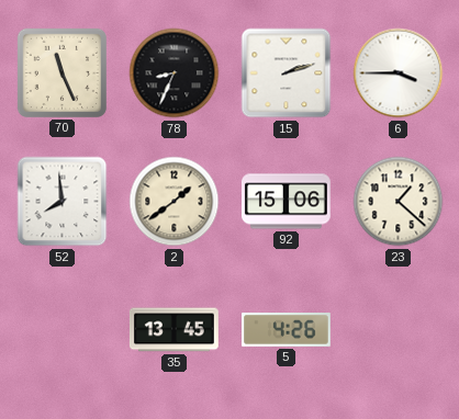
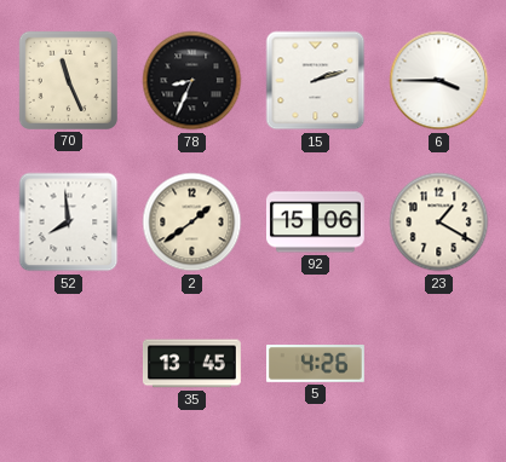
23: 1:22 -> 1:20
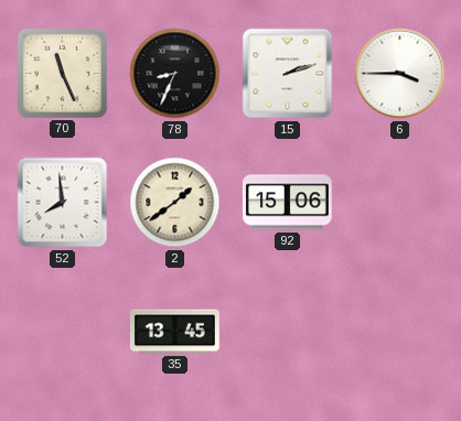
23: 1:20 -> none
5: 4:26 -> none
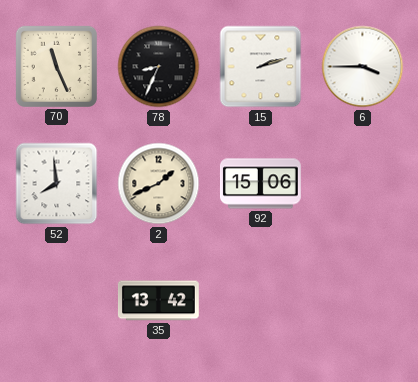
2: 1:39 -> 1:41
35: 13:45 -> 13:42
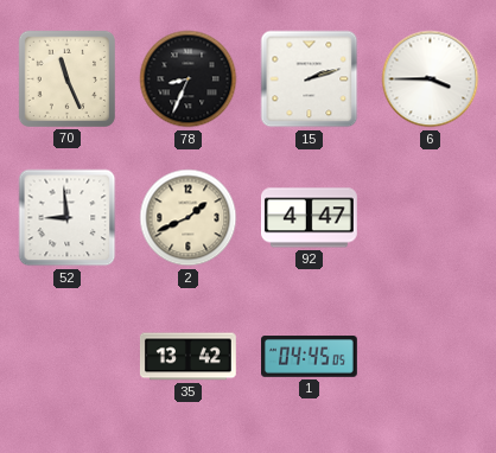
52: 7:59 -> 8:59
92: 15:06 -> 4:47
1: none -> 04:45
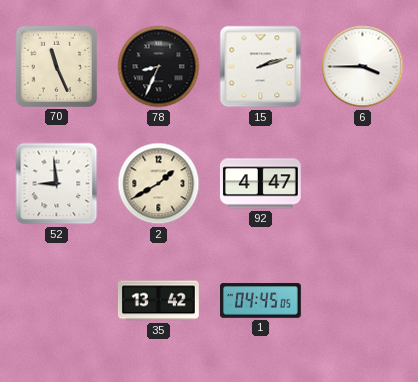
2: 1:41 -> 1:40
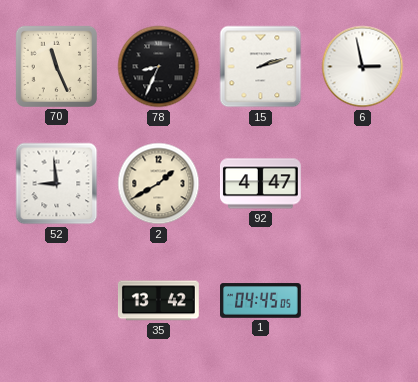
6: 3:45 -> 2:58
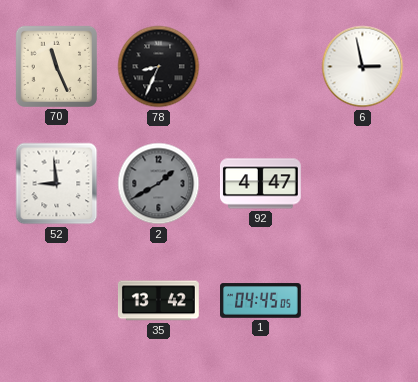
15: 2:12 -> none
2 dial: cream -> grey
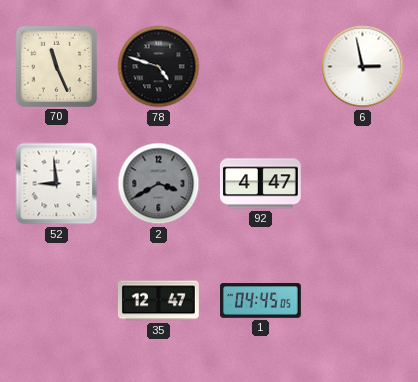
78: 8:34 -> 4:48
2: 1:40 -> 3:40
35: 13:42 -> 12:47
